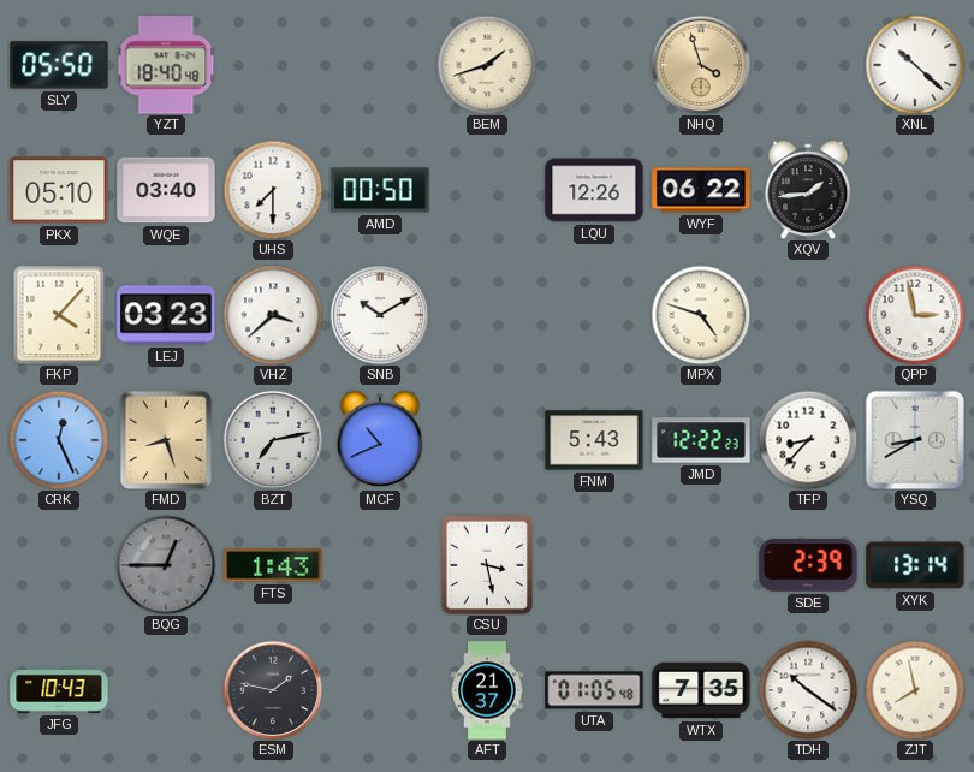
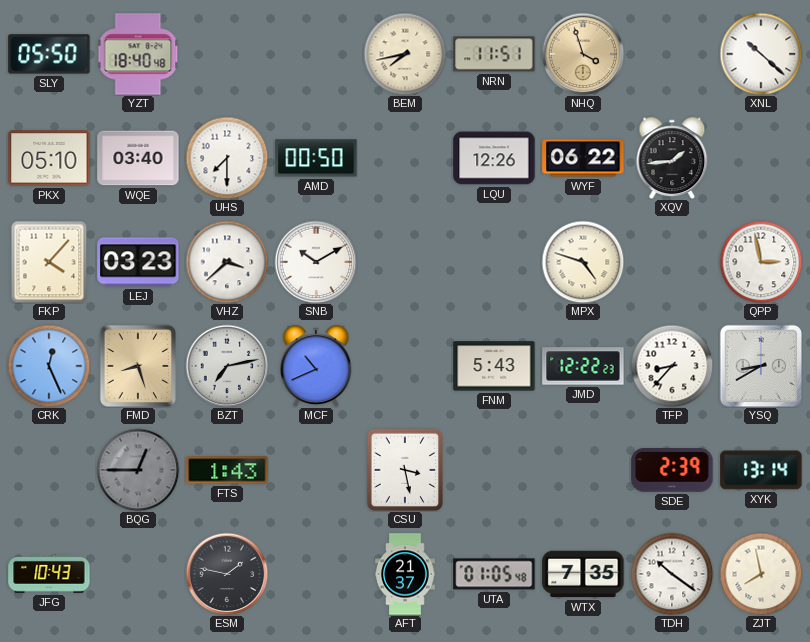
BEM: 1:42 -> 7:43
NRN: none -> 11:51
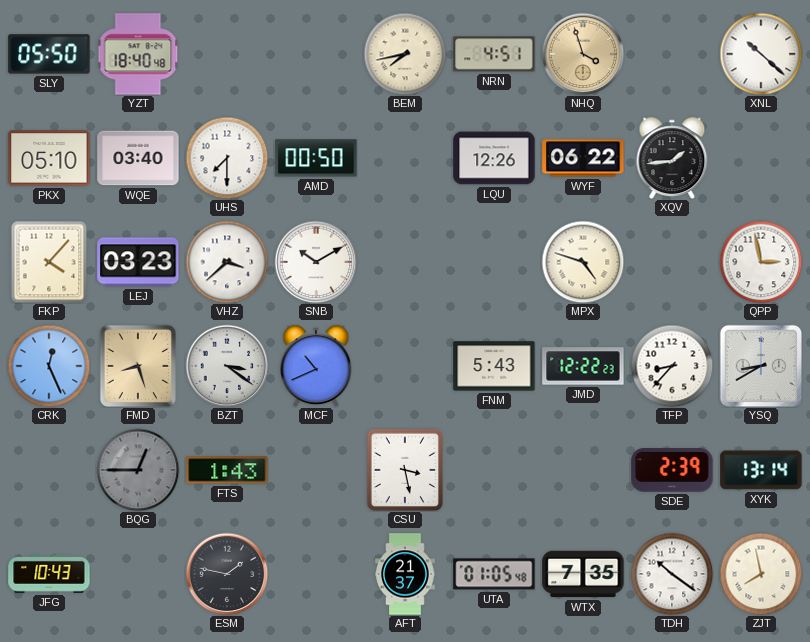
NRN: 11:51 -> 4:51
BZT: 7:13 -> 3:21
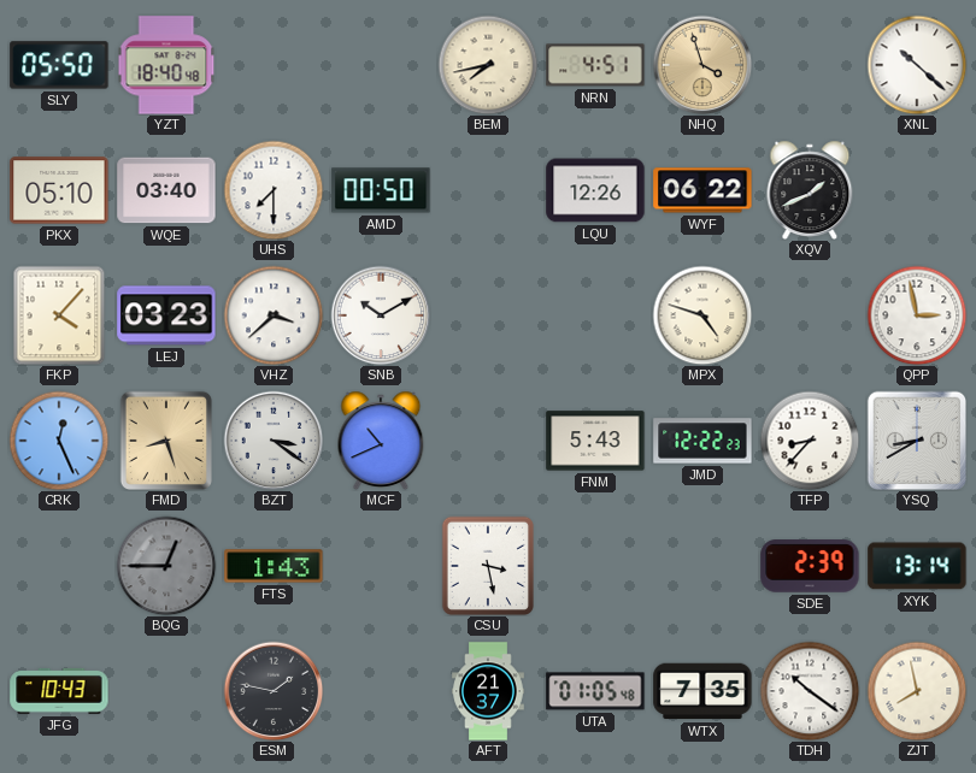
XQV: 1:44 -> 1:41
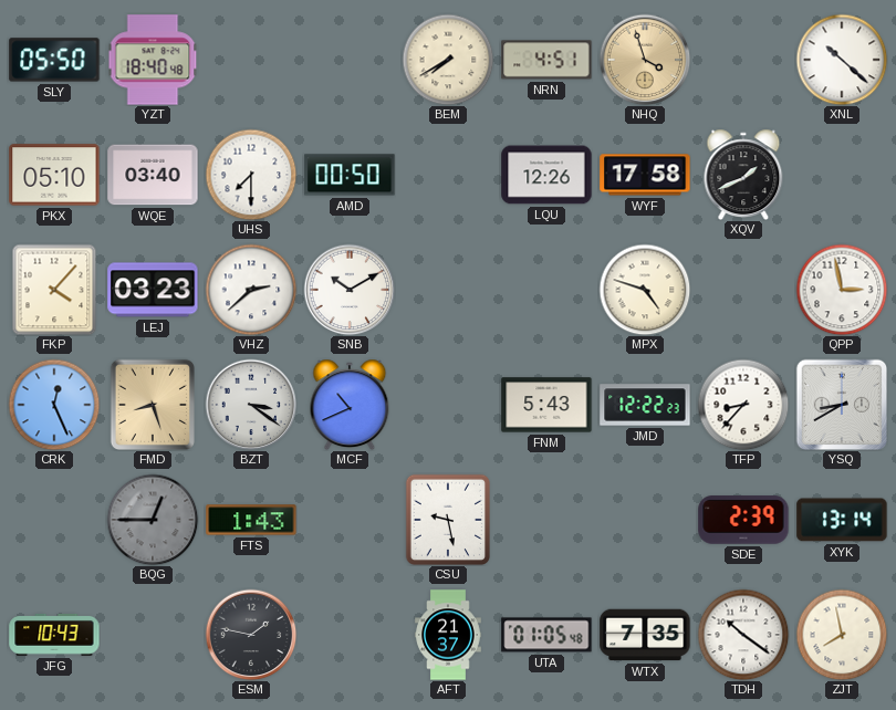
BEM: 7:43 -> 7:40
WYF: 06:22 -> 17:58
VHZ: 3:38 -> 2:38
CSU: 3:28 -> 9:28
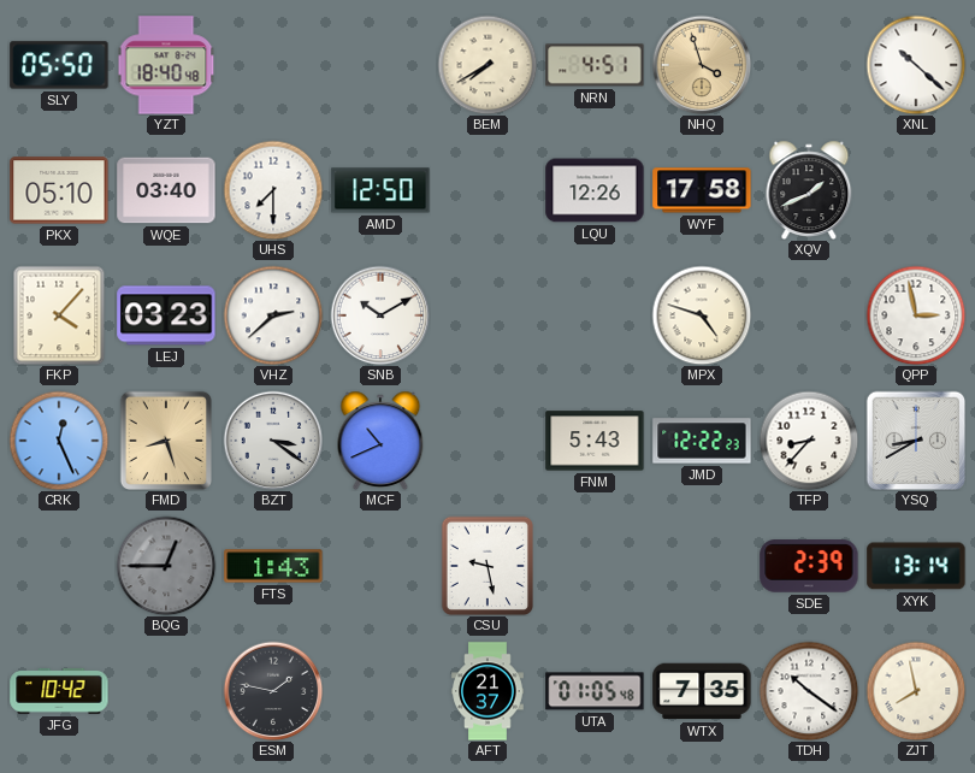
AMD: 00:50 -> 12:50
JFG: 10:43 -> 10:42
